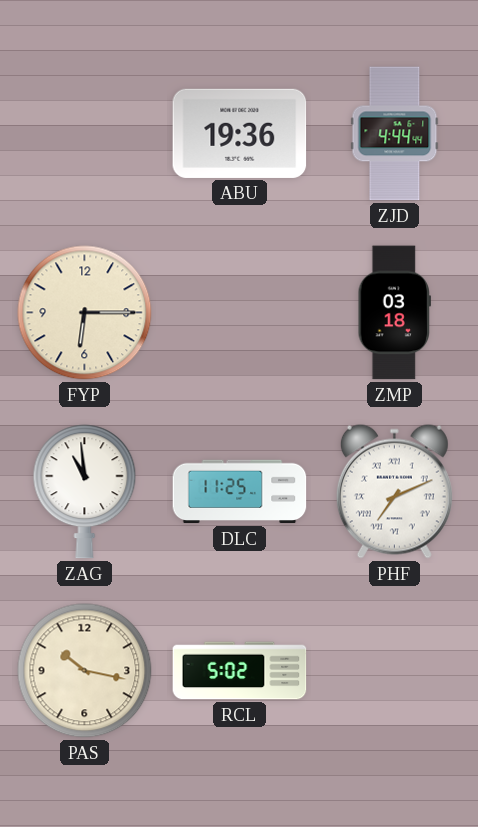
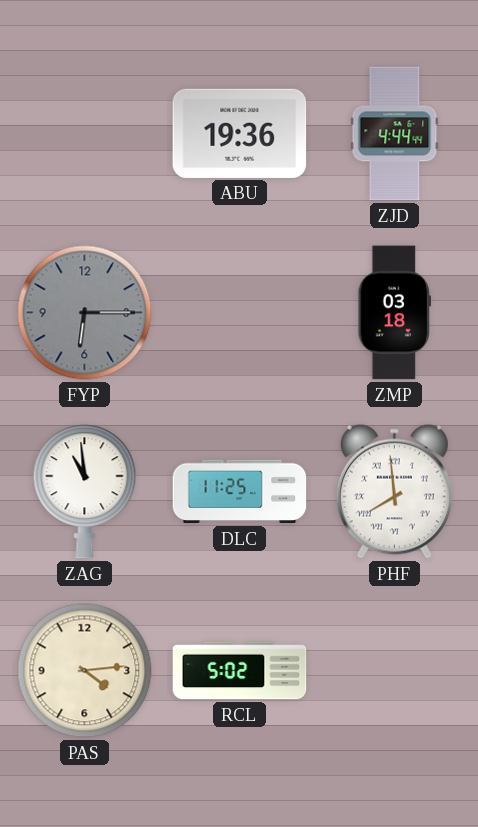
FYP dial: cream -> grey
PHF: 7:11 -> 7:59
PAS: 10:17 -> 4:14
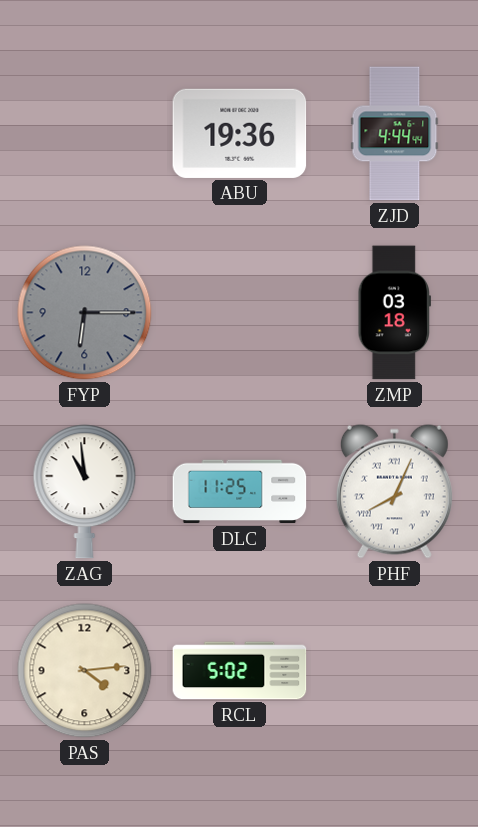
PHF: 7:59 -> 8:04
